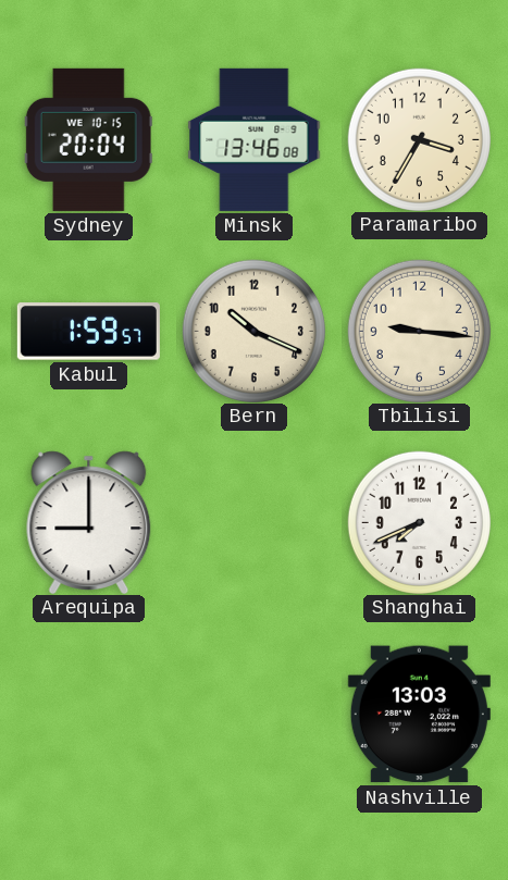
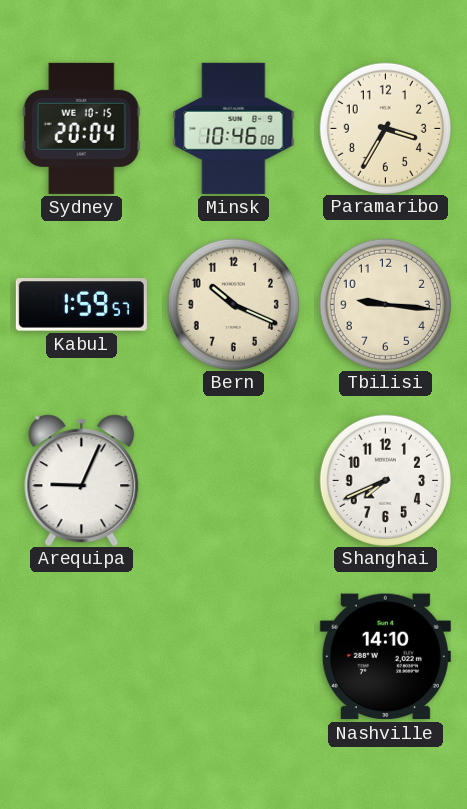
Minsk: 13:46 -> 10:46
Arequipa: 9:00 -> 9:04
Nashville: 13:03 -> 14:10
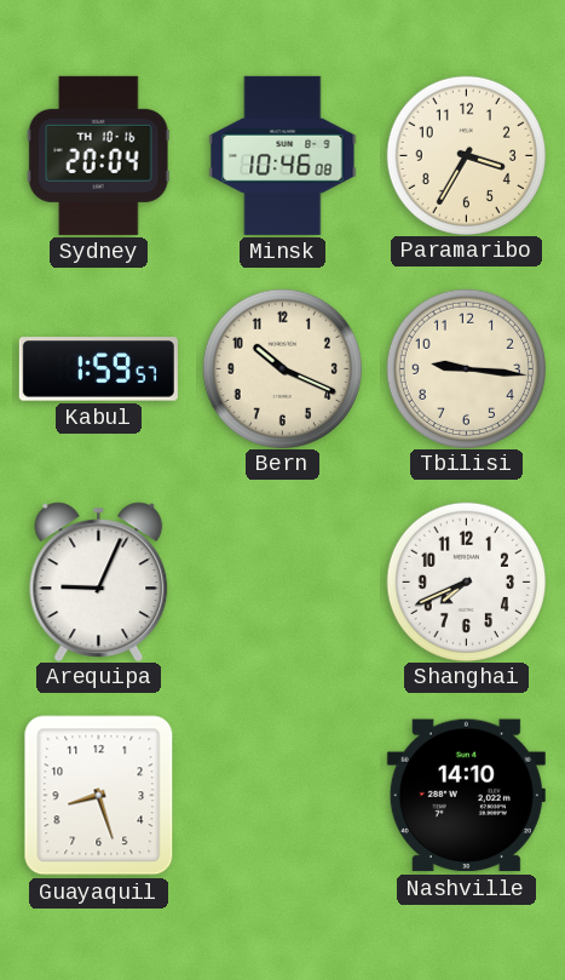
Sydney date: WE 10-15 -> TH 10-16
Guayaquil: none -> 8:27
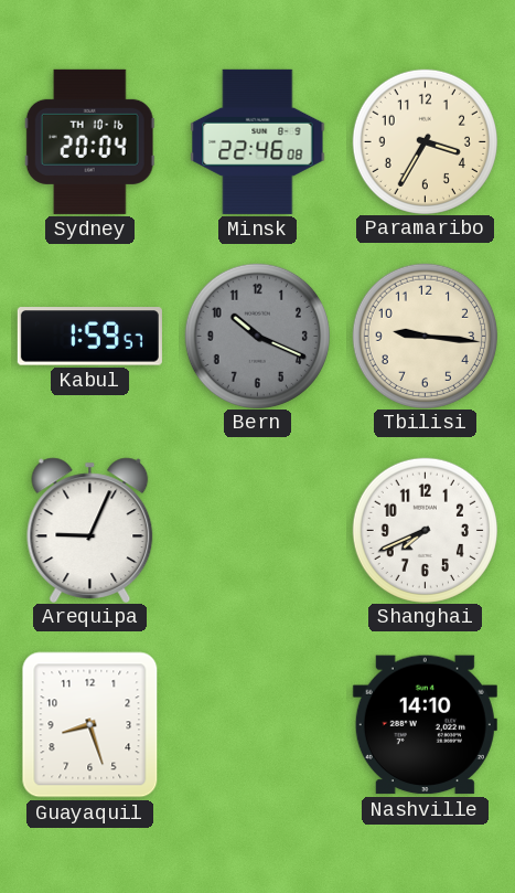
Minsk: 10:46 -> 22:46
Bern dial: cream -> grey
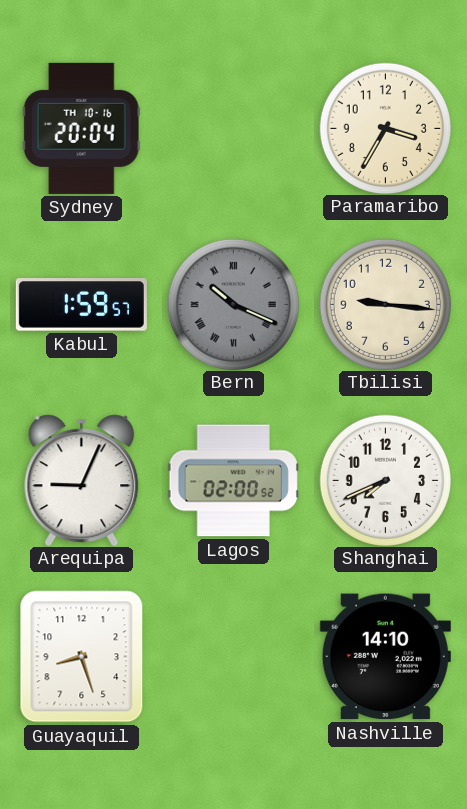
Minsk: 22:46 -> none
Bern numerals: Arabic -> Roman
Lagos: none -> 02:00
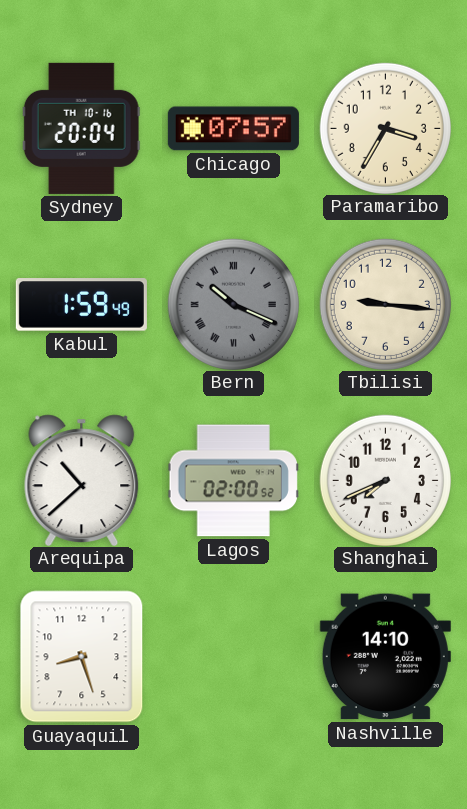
Chicago: none -> 07:57
Kabul: 1:59:57 -> 1:59:49
Arequipa: 9:04 -> 10:38
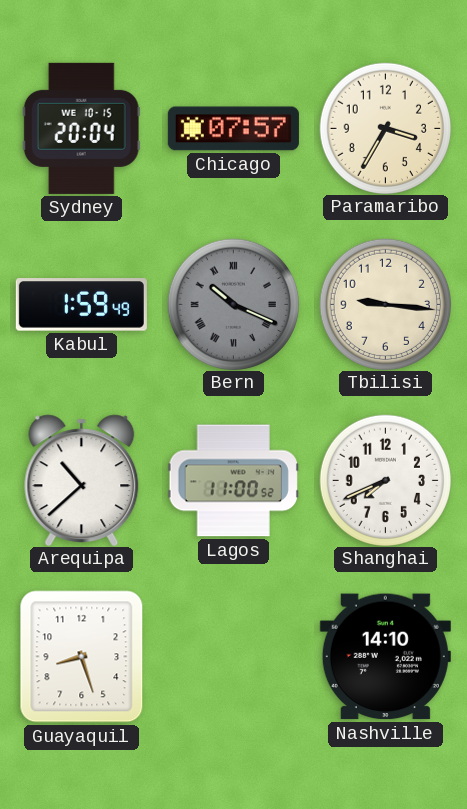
Sydney date: TH 10-16 -> WE 10-15
Lagos: 02:00 -> 11:00
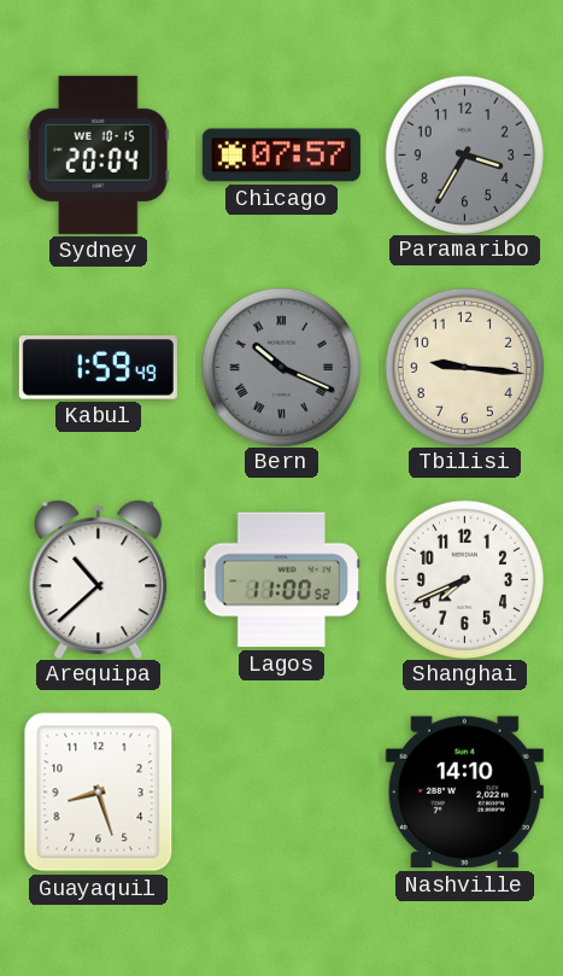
Paramaribo dial: cream -> grey
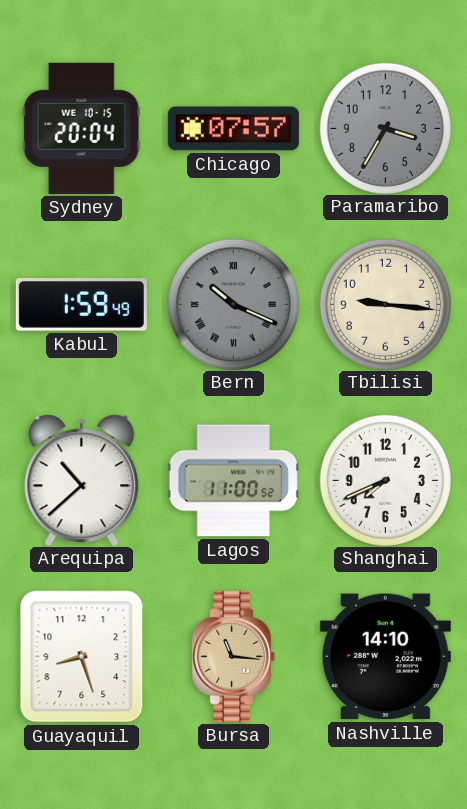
Bursa: none -> 11:16
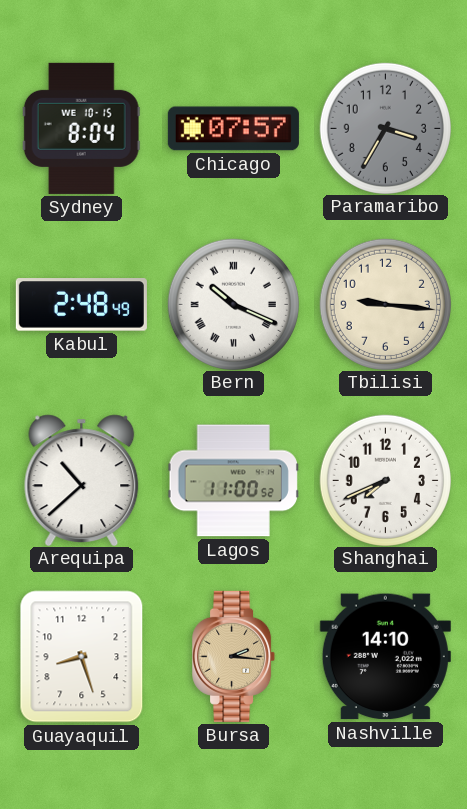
Sydney: 20:04 -> 8:04
Kabul: 1:59 -> 2:48
Bern dial: grey -> white
Bursa: 11:16 -> 2:16
